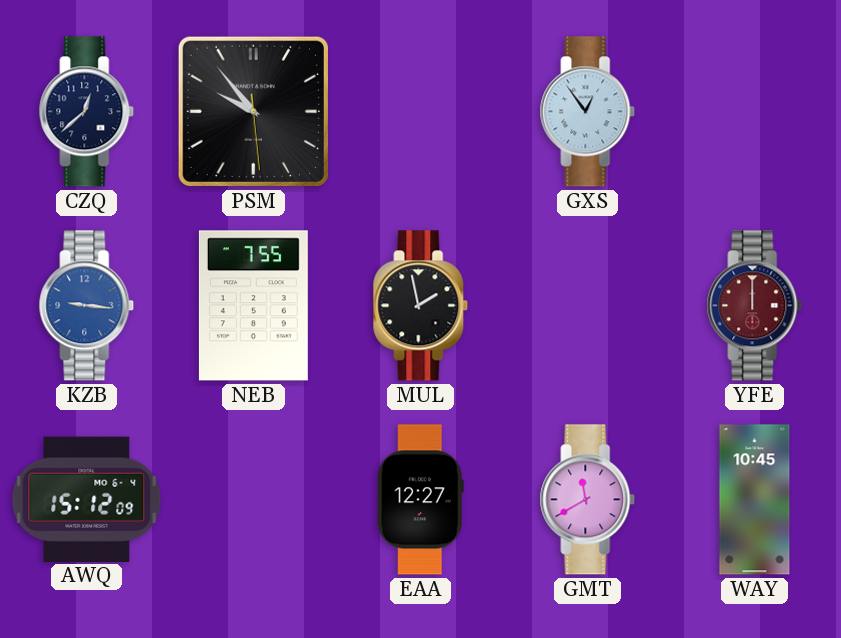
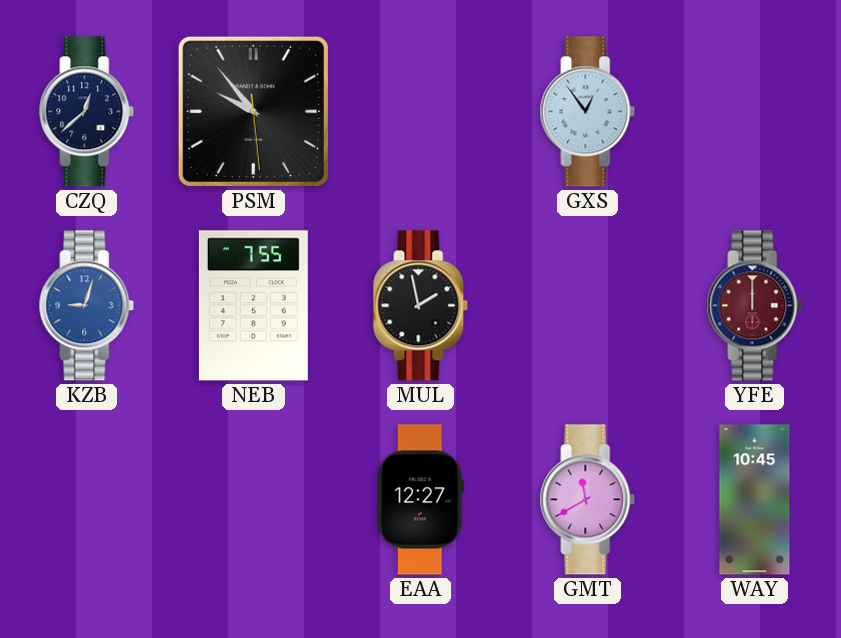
KZB: 9:16 -> 9:03
AWQ: 15:12 -> none
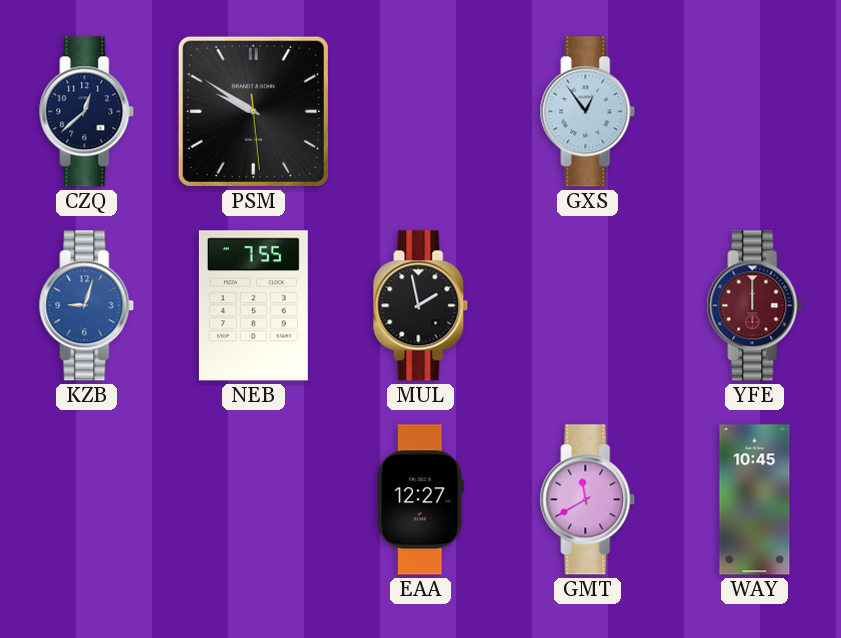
PSM: 9:53 -> 9:50
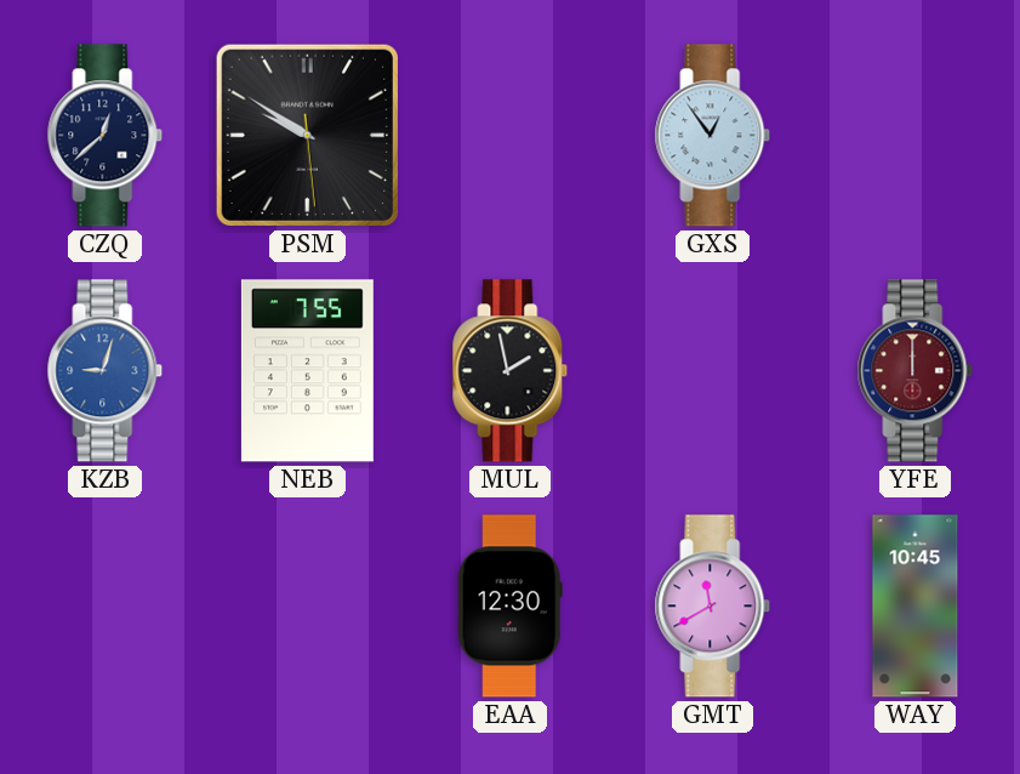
EAA: 12:27 -> 12:30
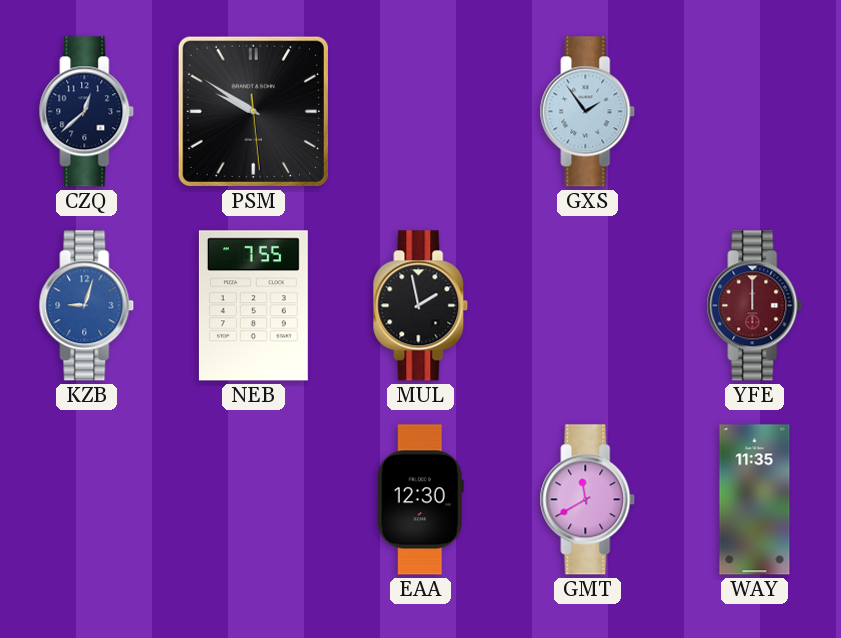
GXS: 12:54 -> 1:54
WAY: 10:45 -> 11:35
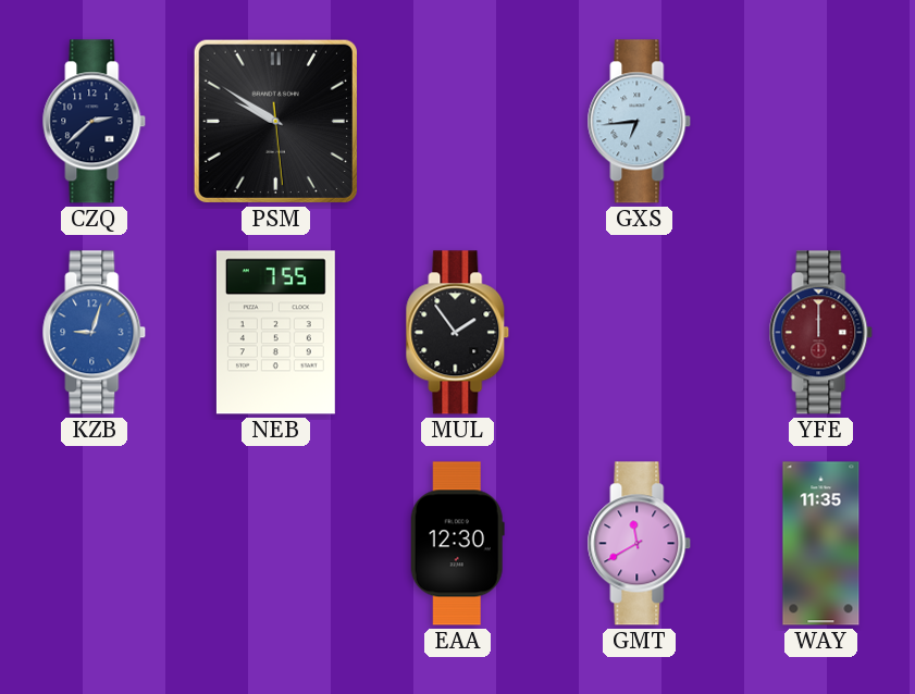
CZQ: 12:38 -> 2:38
GXS: 1:54 -> 6:44
MUL: 1:58 -> 1:54
